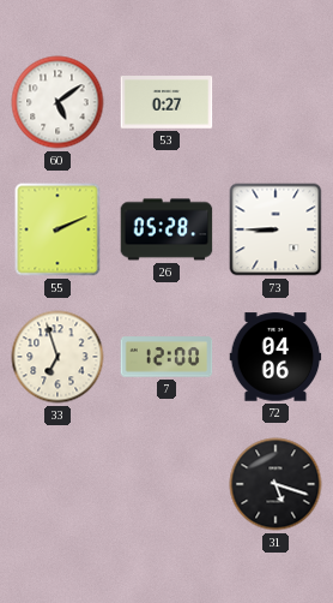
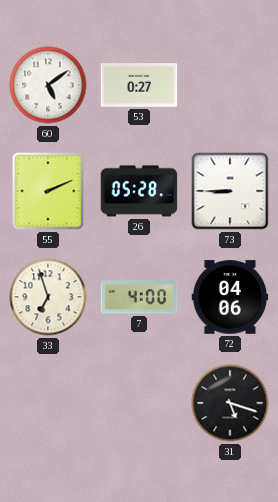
7: 12:00 -> 4:00
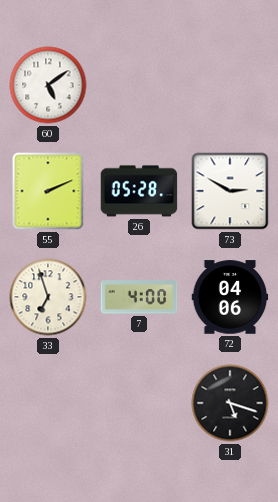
53: 0:27 -> none
73: 8:45 -> 2:50
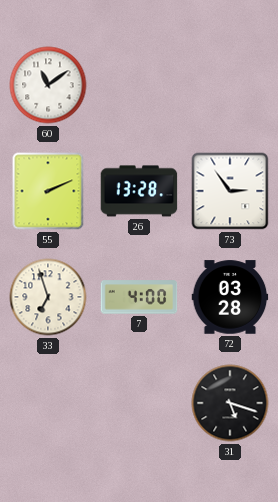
60: 5:09 -> 11:09
26: 05:28 -> 13:28
73: 2:50 -> 2:54
72: 04:06 -> 03:28
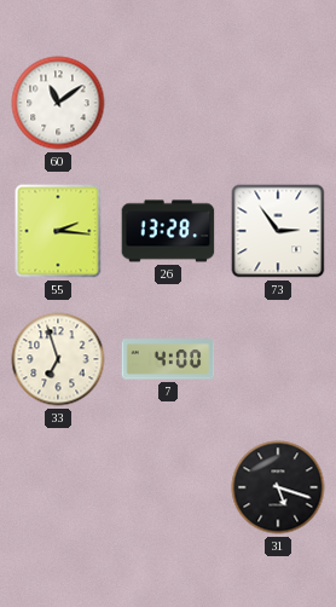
55: 2:11 -> 2:16
72: 03:28 -> none
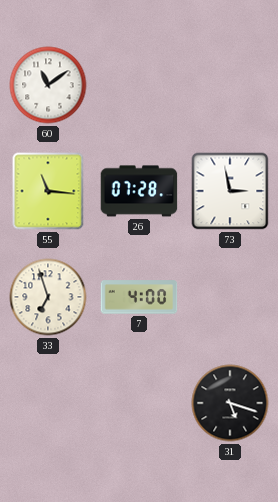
55: 2:16 -> 11:16
26: 13:28 -> 07:28
73: 2:54 -> 2:58
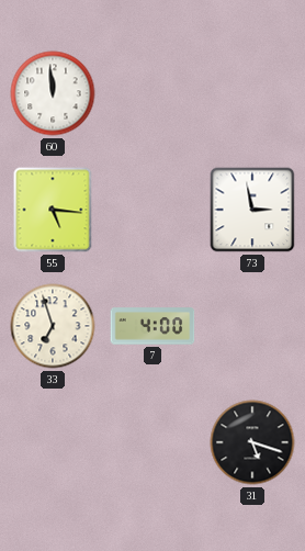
60: 11:09 -> 11:59
55: 11:16 -> 5:16
26: 07:28 -> none
